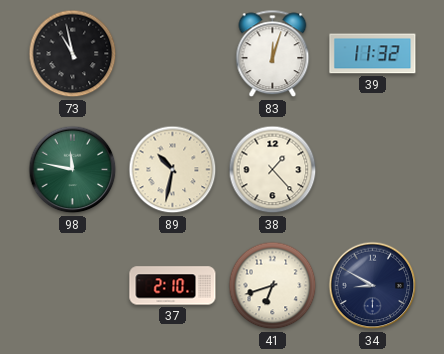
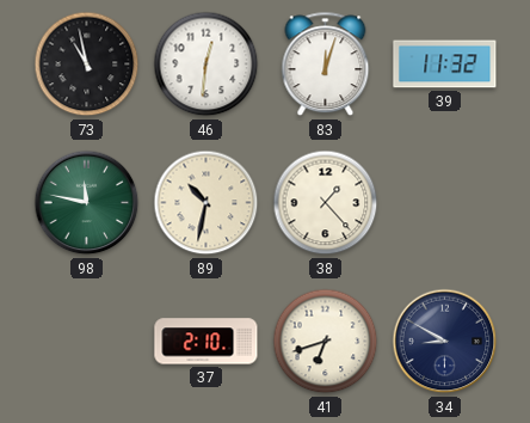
46: none -> 12:31
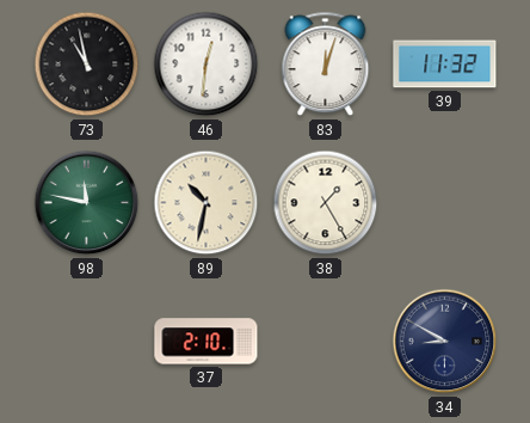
38: 1:23 -> 1:25
41: 6:42 -> none
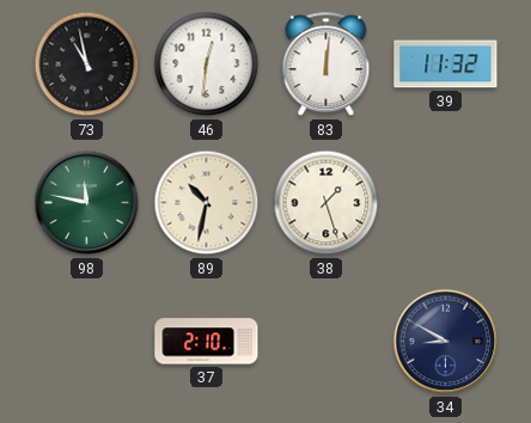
83: 12:03 -> 12:01
38: 1:25 -> 1:27
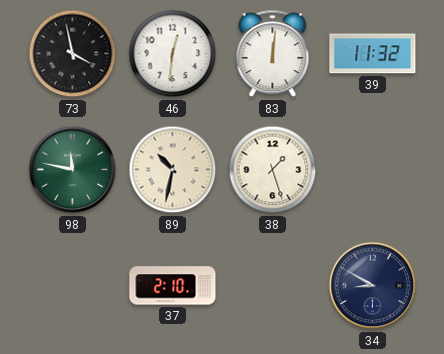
73: 10:58 -> 3:58
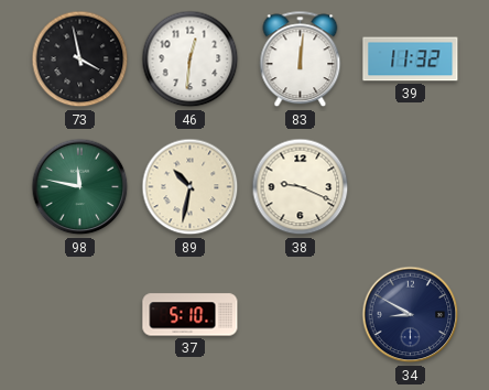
38: 1:27 -> 9:19
37: 2:10 -> 5:10
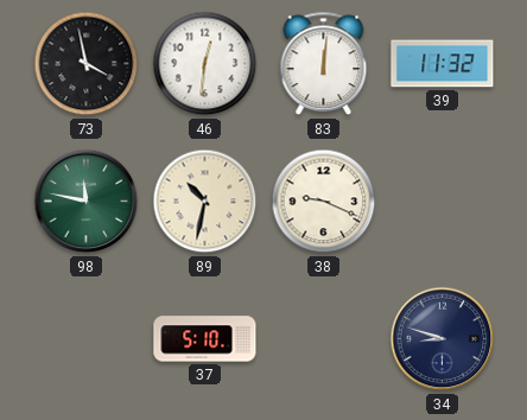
34: 8:50 -> 8:48
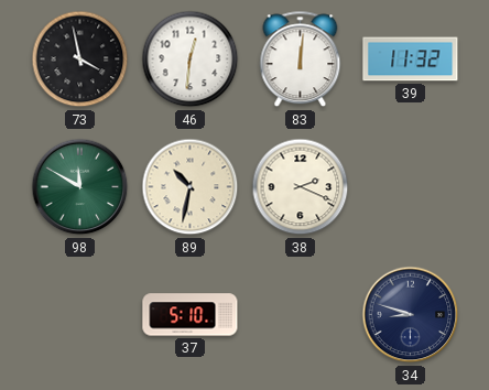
98: 11:47 -> 11:50
38: 9:19 -> 2:19
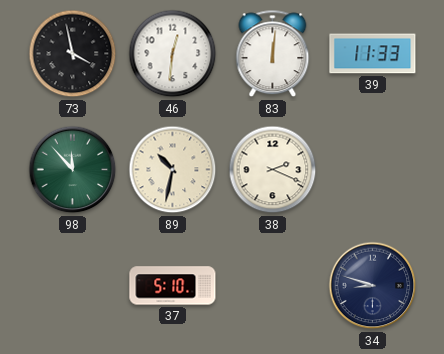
39: 11:32 -> 11:33
98: 11:50 -> 11:53
